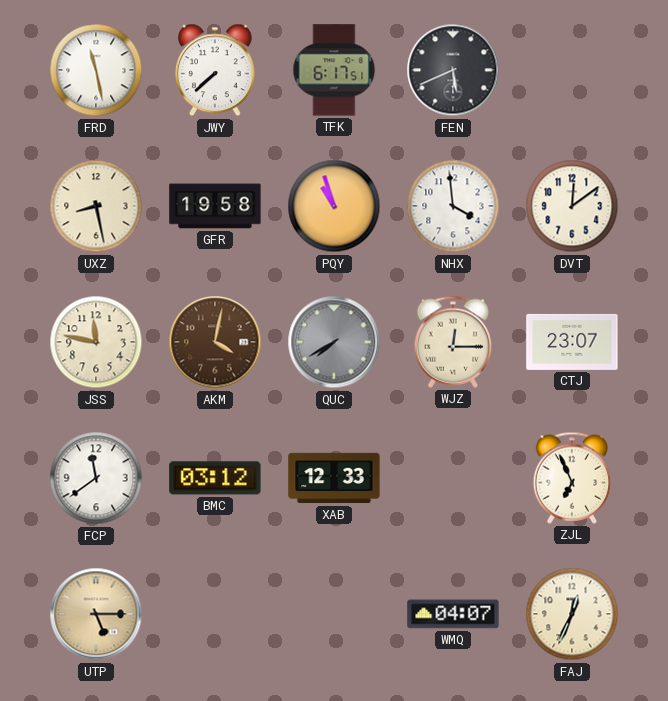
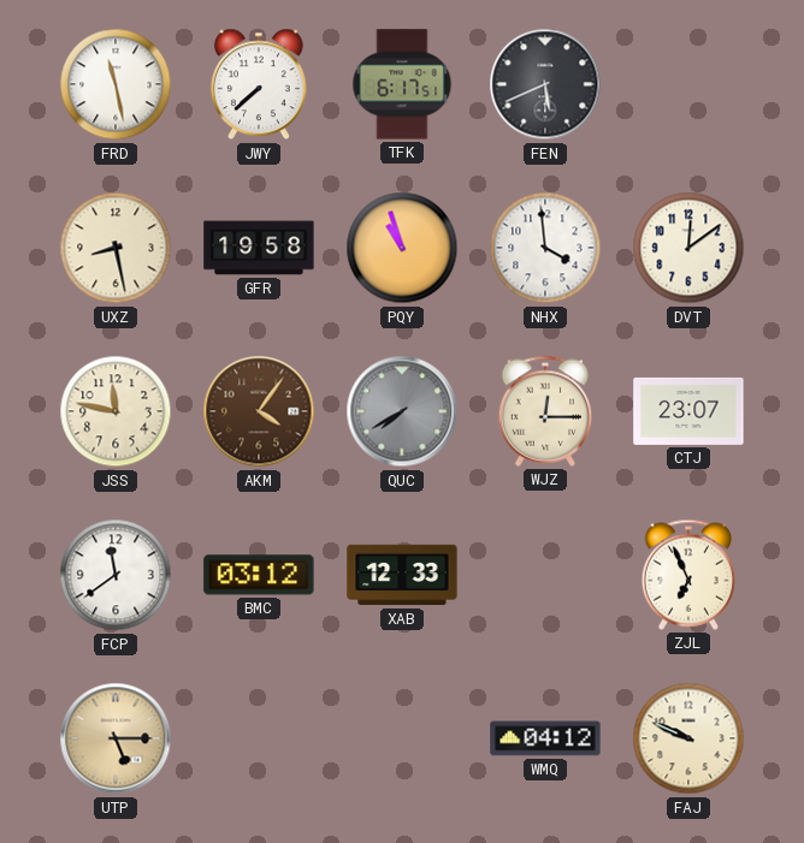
AKM: 4:02 -> 4:06
WMQ: 04:07 -> 04:12
FAJ: 12:34 -> 9:49
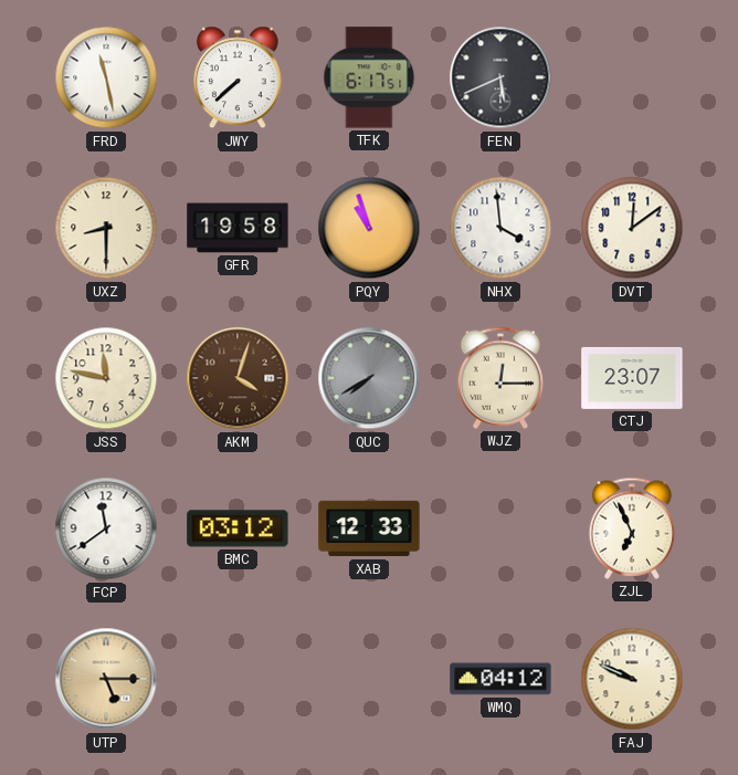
UXZ: 8:28 -> 8:30
AKM: 4:06 -> 4:03
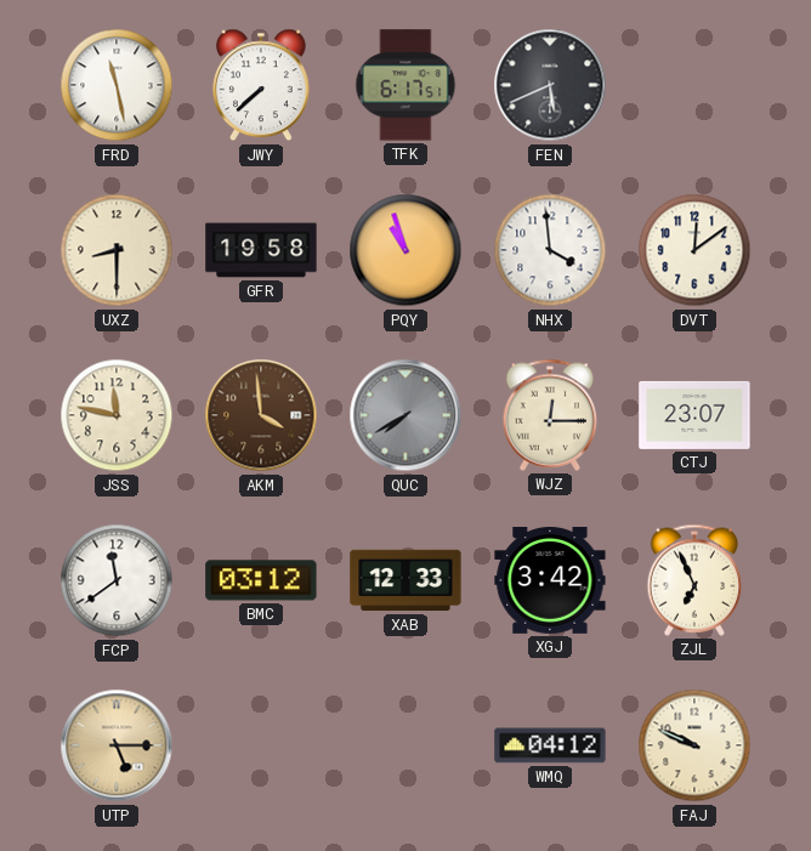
AKM: 4:03 -> 3:59
XGJ: none -> 3:42
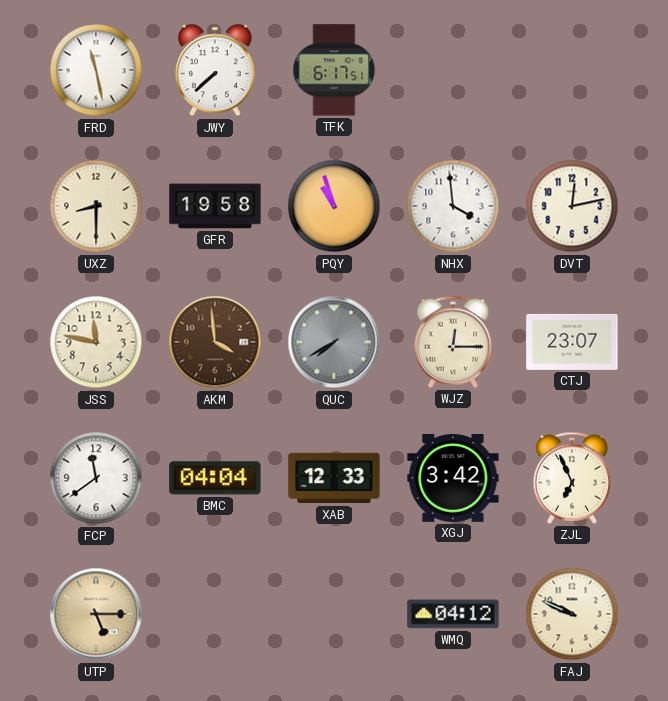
FEN: 5:41 -> none
DVT: 12:09 -> 12:13
BMC: 03:12 -> 04:04
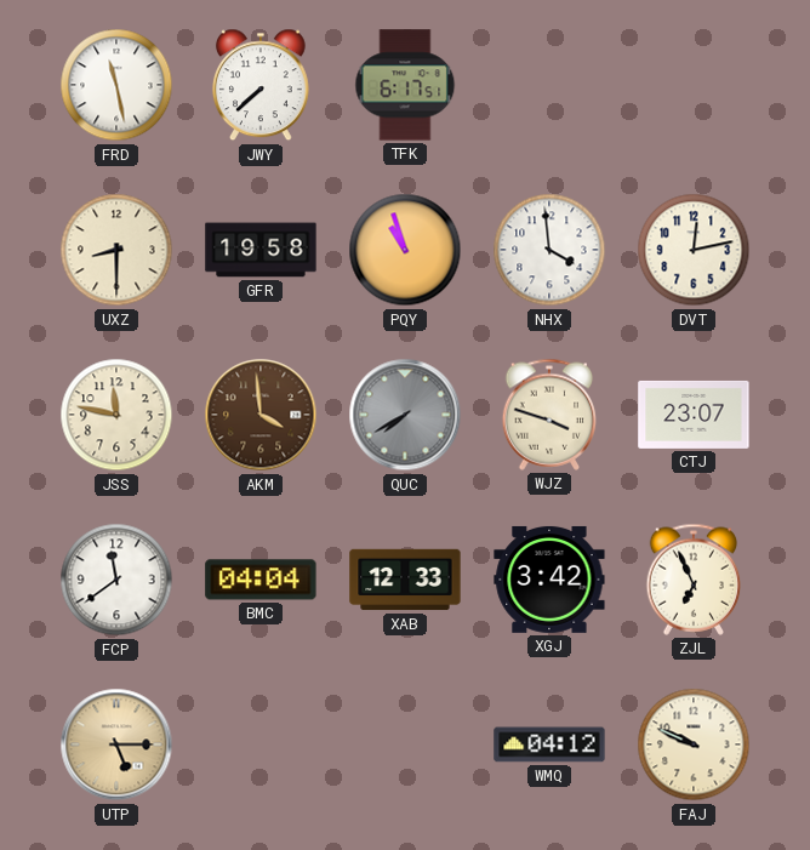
WJZ: 12:15 -> 3:48
